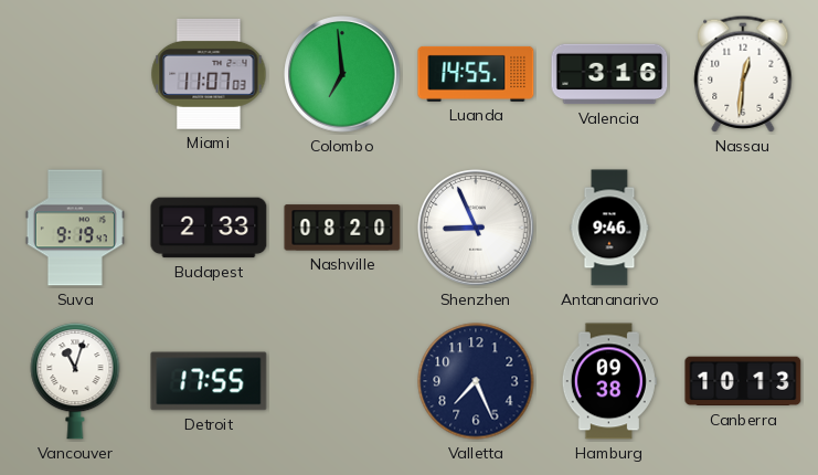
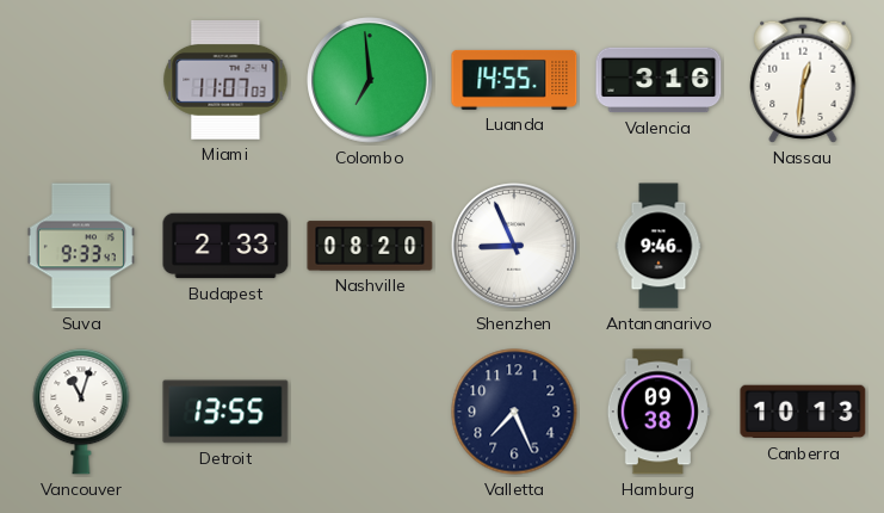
Suva: 9:19 -> 9:33
Detroit: 17:55 -> 13:55
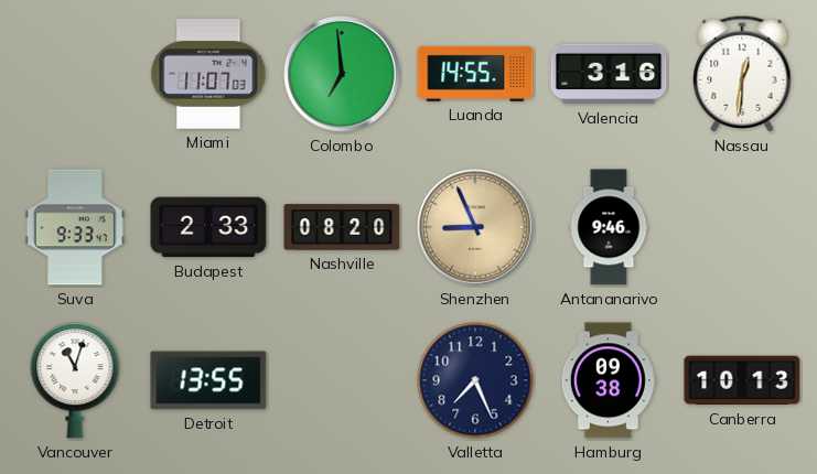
Shenzhen dial: white -> champagne
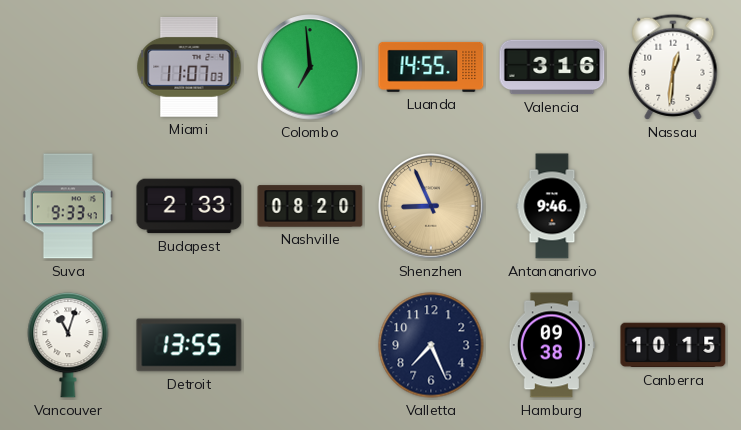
Canberra: 10:13 -> 10:15
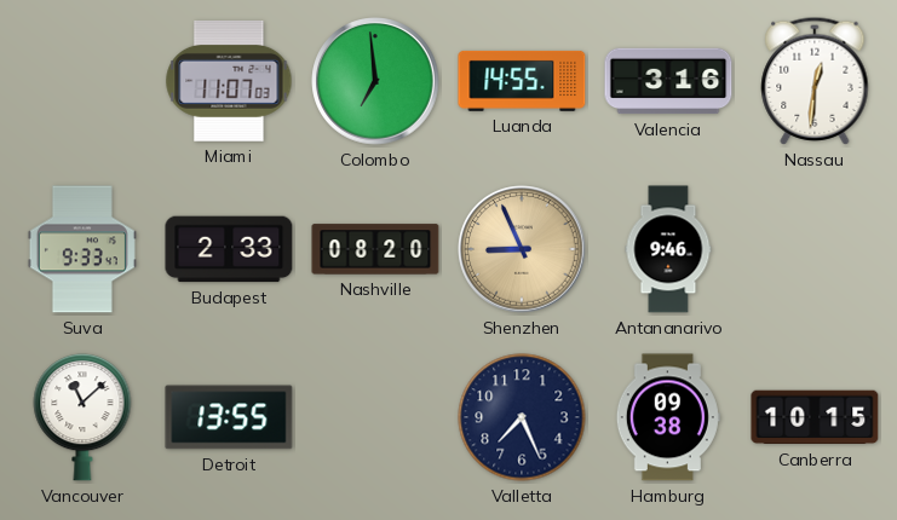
Vancouver: 11:03 -> 11:08
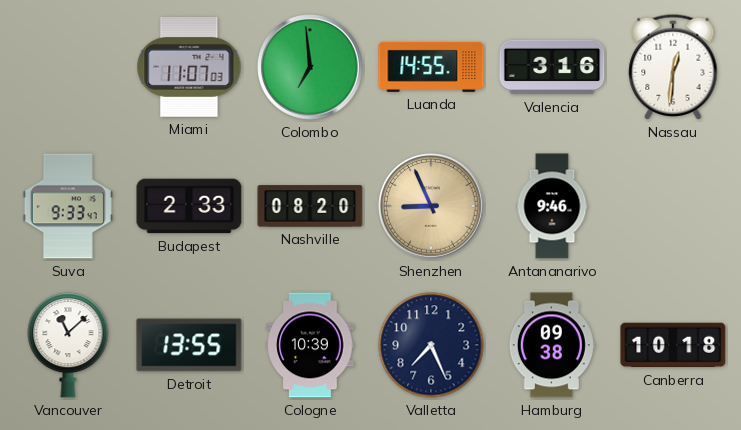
Cologne: none -> 10:39
Canberra: 10:15 -> 10:18
